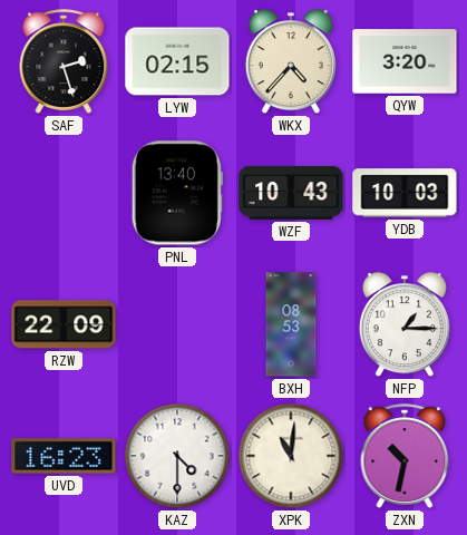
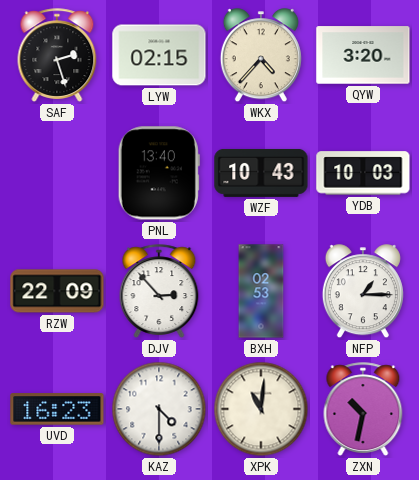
DJV: none -> 2:53
BXH: 08:53 -> 02:53
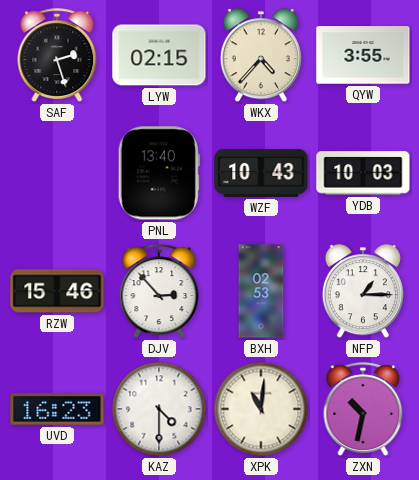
QYW: 3:20 -> 3:55
RZW: 22:09 -> 15:46
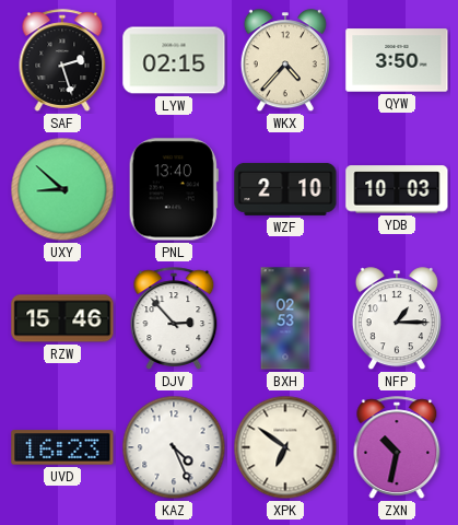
QYW: 3:55 -> 3:50
UXY: none -> 8:52
WZF: 10:43 -> 2:10
KAZ: 4:30 -> 4:26
XPK: 11:01 -> 6:51
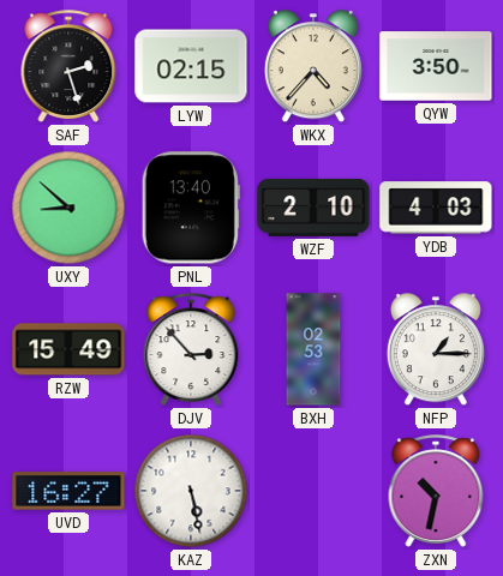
YDB: 10:03 -> 4:03
RZW: 15:46 -> 15:49
UVD: 16:23 -> 16:27
KAZ: 4:26 -> 5:28
XPK: 6:51 -> none
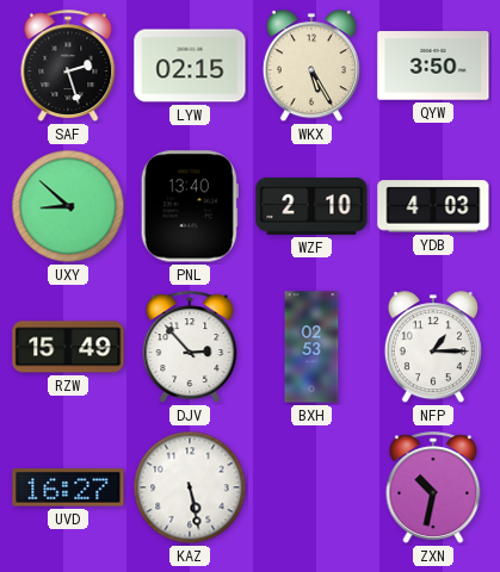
WKX: 4:37 -> 5:25
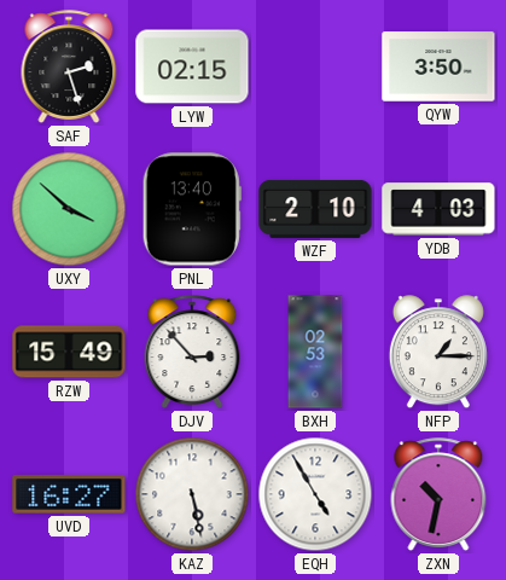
WKX: 5:25 -> none
UXY: 8:52 -> 3:52
EQH: none -> 4:55
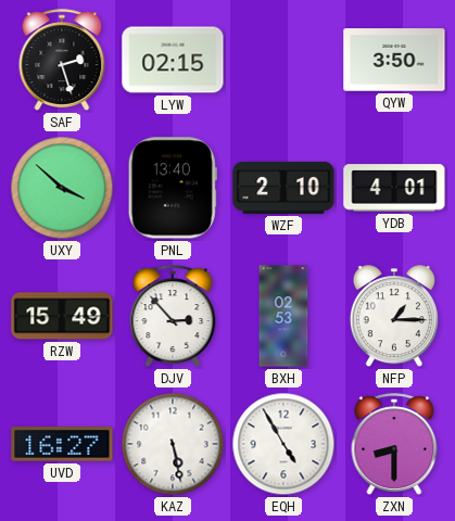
YDB: 4:03 -> 4:01
ZXN: 10:32 -> 8:30
